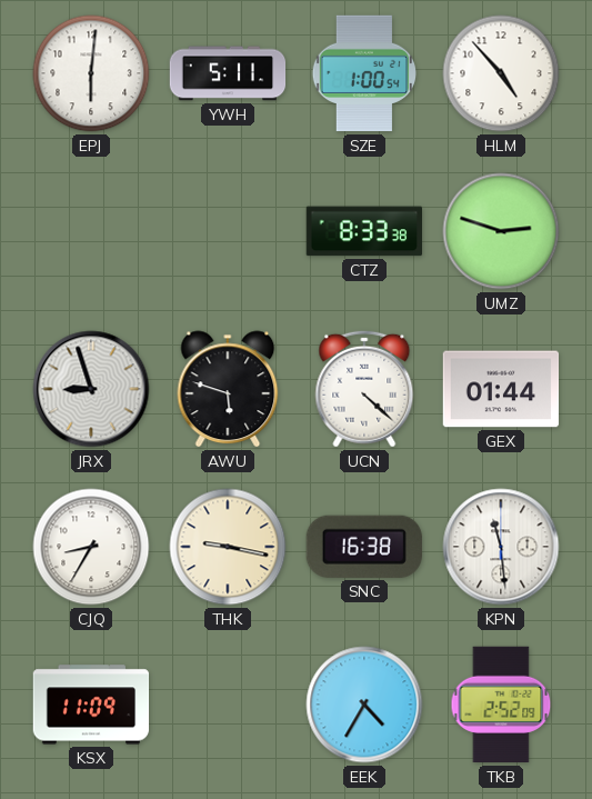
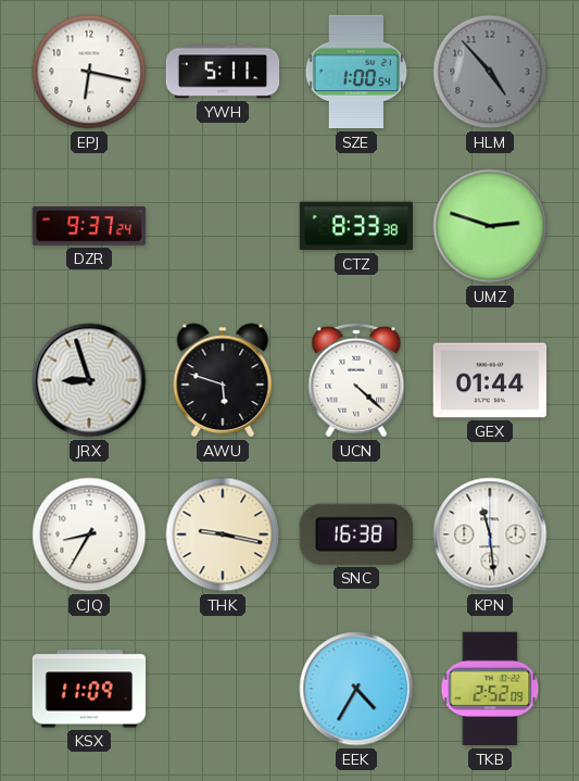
EPJ: 6:01 -> 6:17
HLM dial: white -> grey
DZR: none -> 9:37
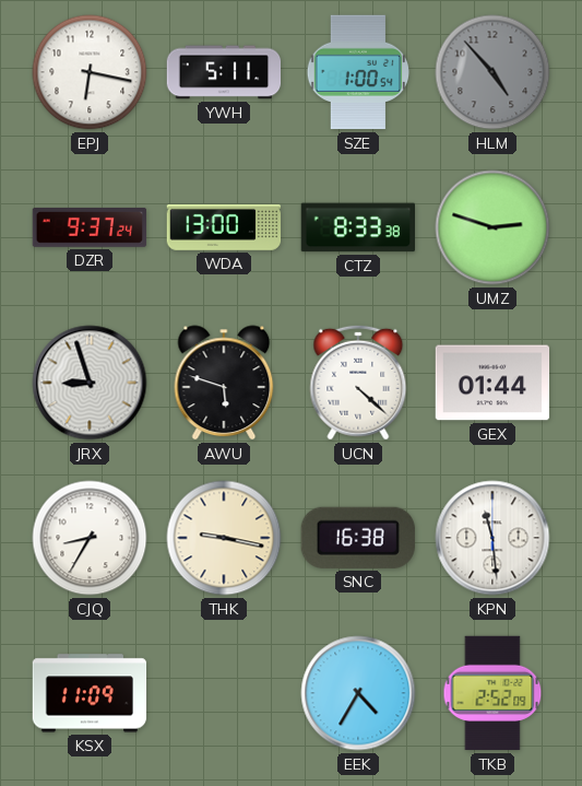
WDA: none -> 13:00
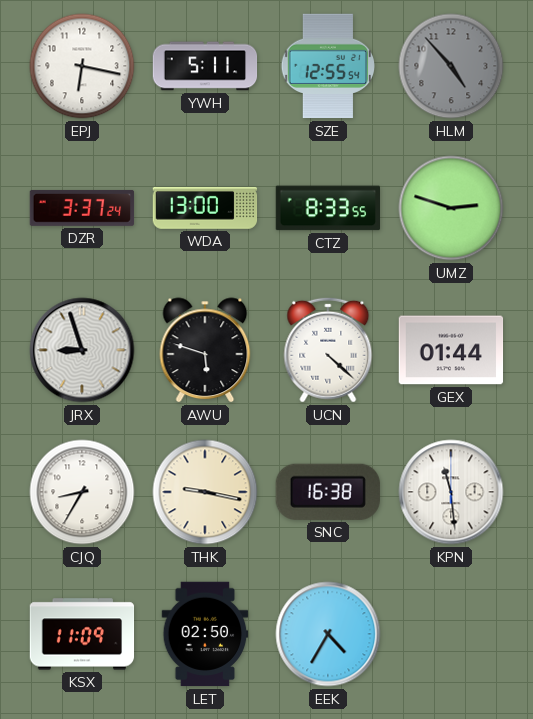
SZE: 1:00 -> 12:55
DZR: 9:37 -> 3:37
CTZ: 8:33:38 -> 8:33:55
LET: none -> 02:50
TKB: 2:52 -> none
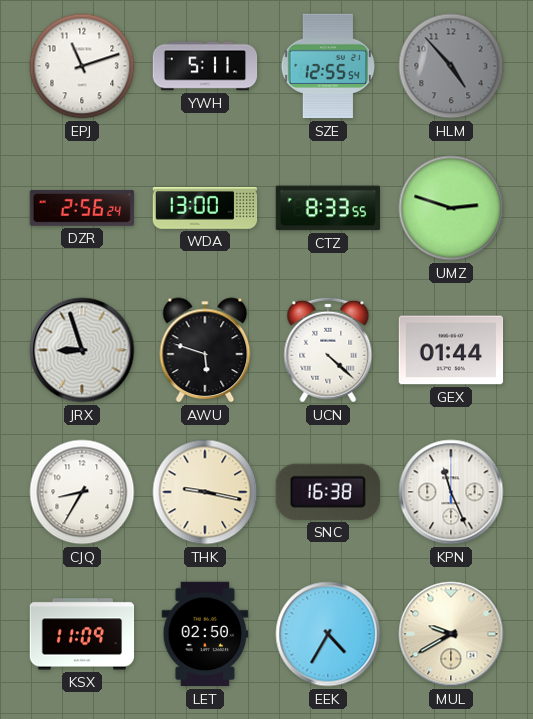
EPJ: 6:17 -> 11:12
DZR: 3:37 -> 2:56
KPN: 11:29 -> 11:26
MUL: none -> 9:40
